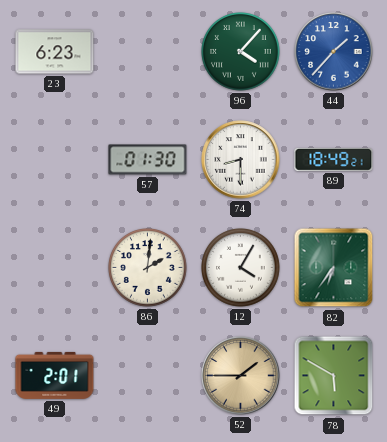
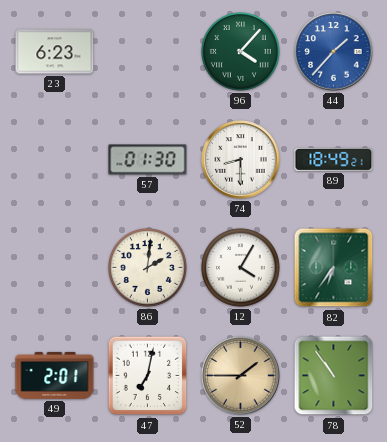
47: none -> 7:02
78: 5:50 -> 10:54
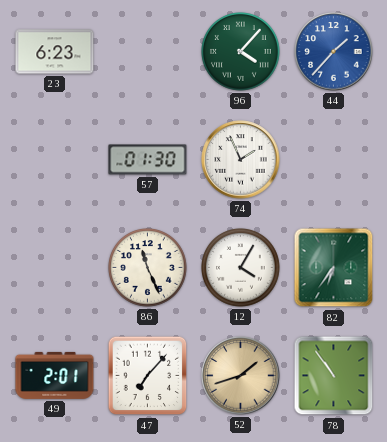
74: 8:30 -> 1:56
89: 18:49 -> none
86: 2:01 -> 11:26
47: 7:02 -> 7:07
52: 1:45 -> 1:42
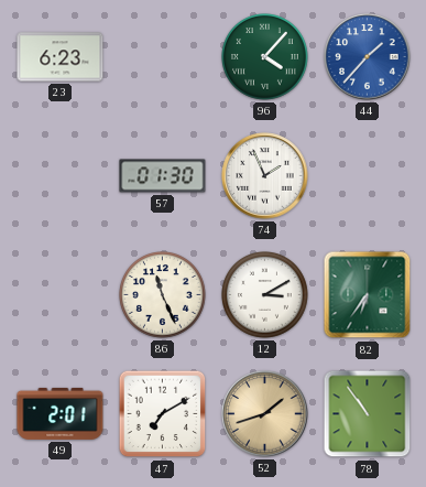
12: 4:05 -> 3:10
47: 7:07 -> 7:10
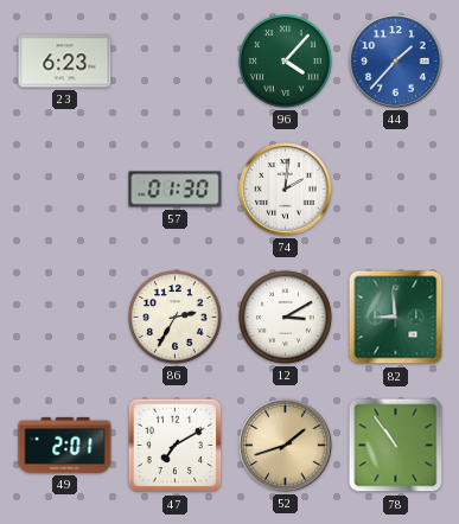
74: 1:56 -> 2:01
86: 11:26 -> 2:35
82: 6:36 -> 8:59
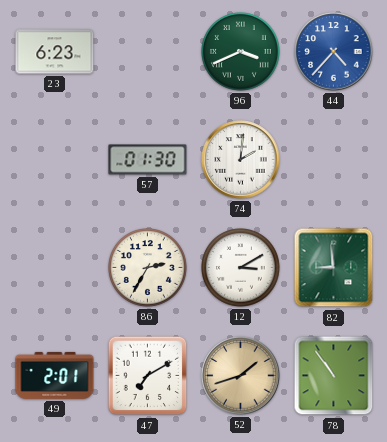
96: 4:07 -> 3:41
44: 1:37 -> 4:37
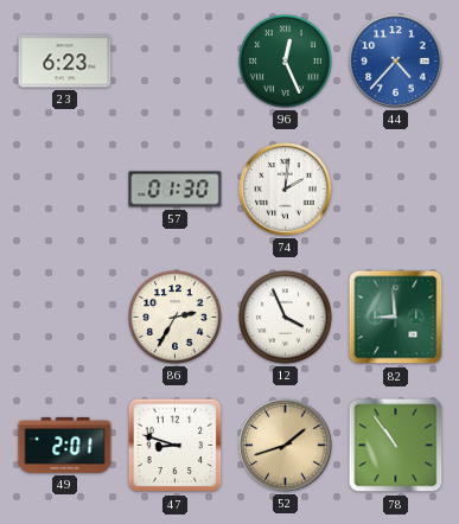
96: 3:41 -> 12:26
12: 3:10 -> 3:56
47: 7:10 -> 8:48
